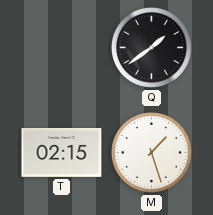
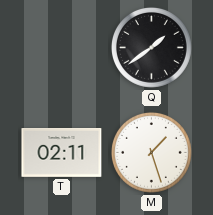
T: 02:15 -> 02:11
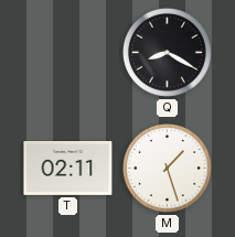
Q: 1:39 -> 8:20
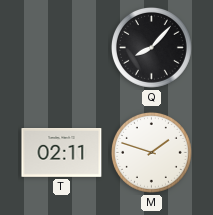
Q: 8:20 -> 8:07
M: 1:27 -> 1:48
